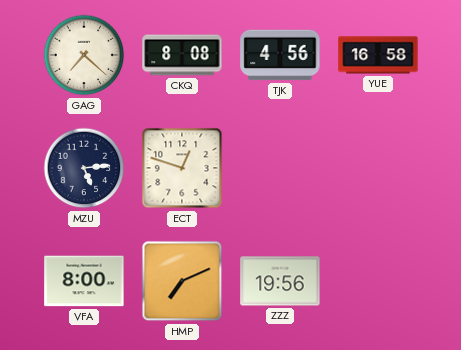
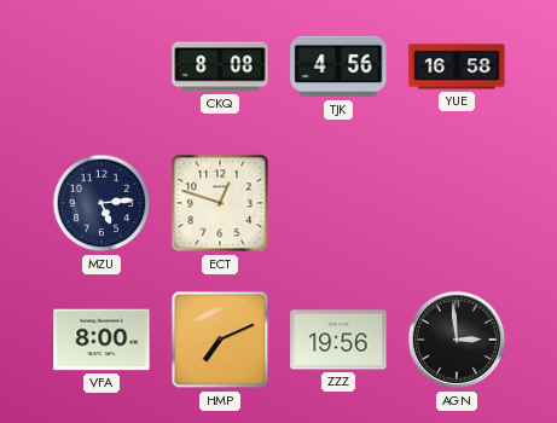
GAG: 7:22 -> none
AGN: none -> 2:59
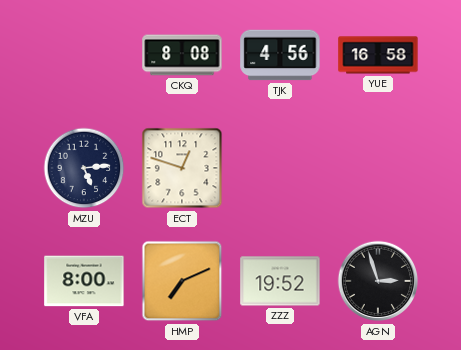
ZZZ: 19:56 -> 19:52
AGN: 2:59 -> 2:57
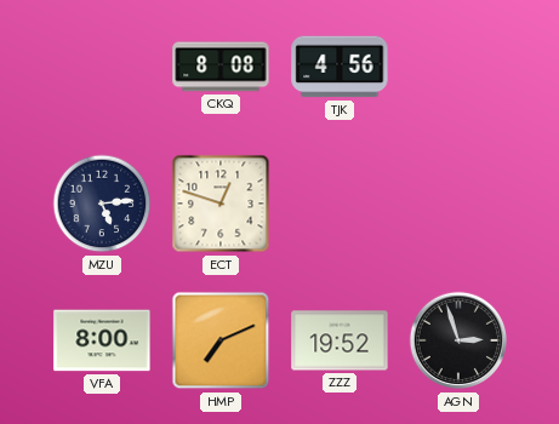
YUE: 16:58 -> none
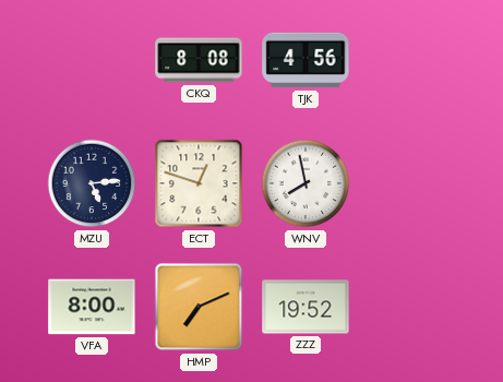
WNV: none -> 7:58
AGN: 2:57 -> none
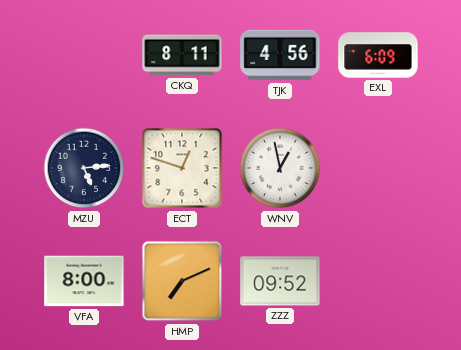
CKQ: 8:08 -> 8:11
EXL: none -> 6:09
WNV: 7:58 -> 12:58
ZZZ: 19:52 -> 09:52
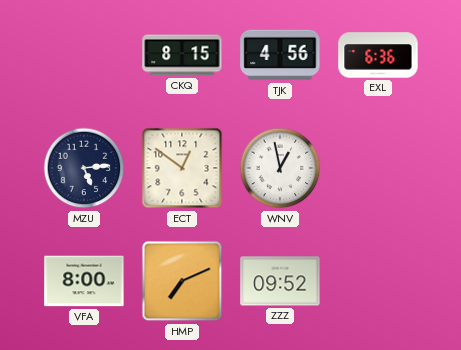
CKQ: 8:11 -> 8:15
EXL: 6:09 -> 6:36
ECT: 12:48 -> 12:51
